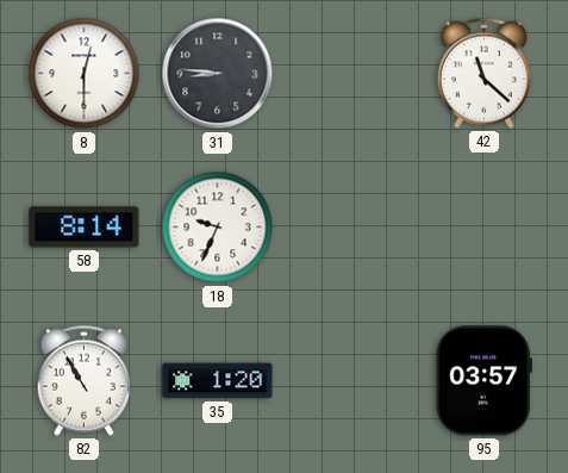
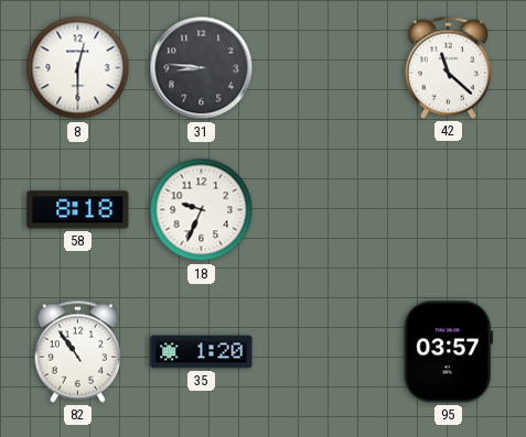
58: 8:14 -> 8:18
82: 10:55 -> 10:54
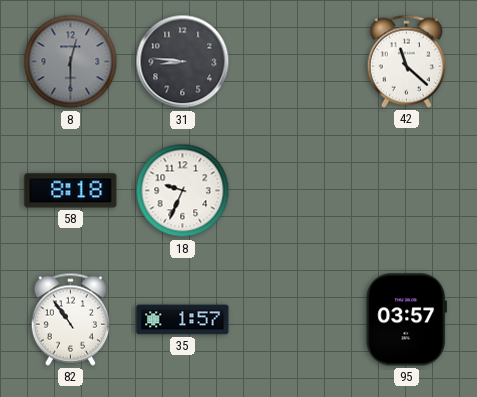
8 dial: white -> grey
35: 1:20 -> 1:57
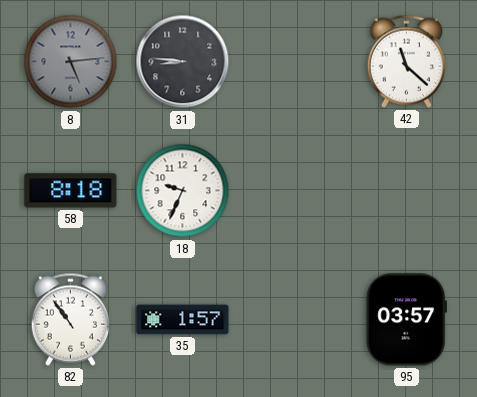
8: 12:30 -> 5:14
